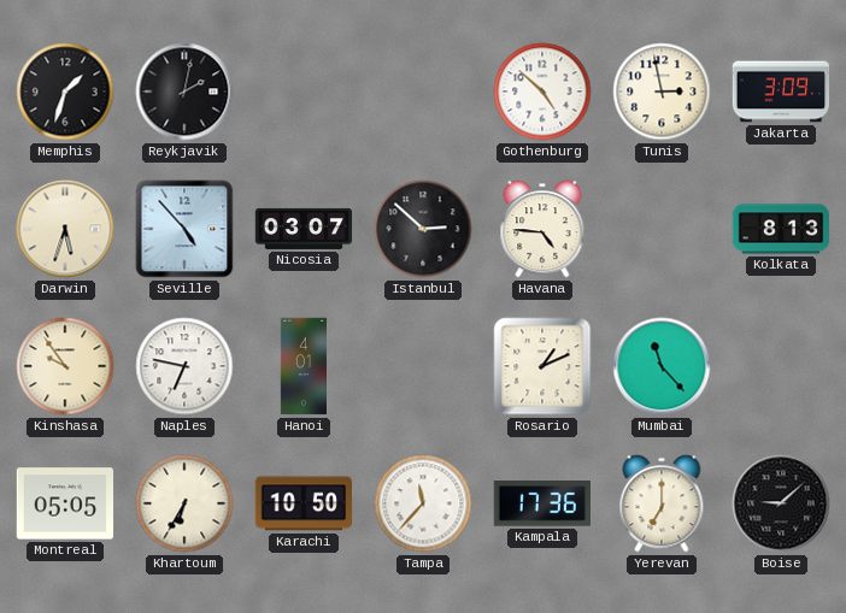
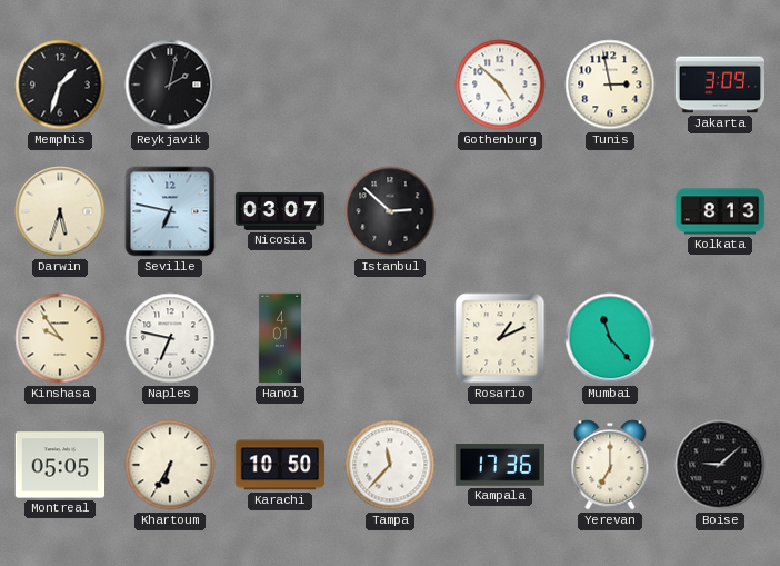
Seville: 4:53 -> 6:47
Havana: 4:46 -> none
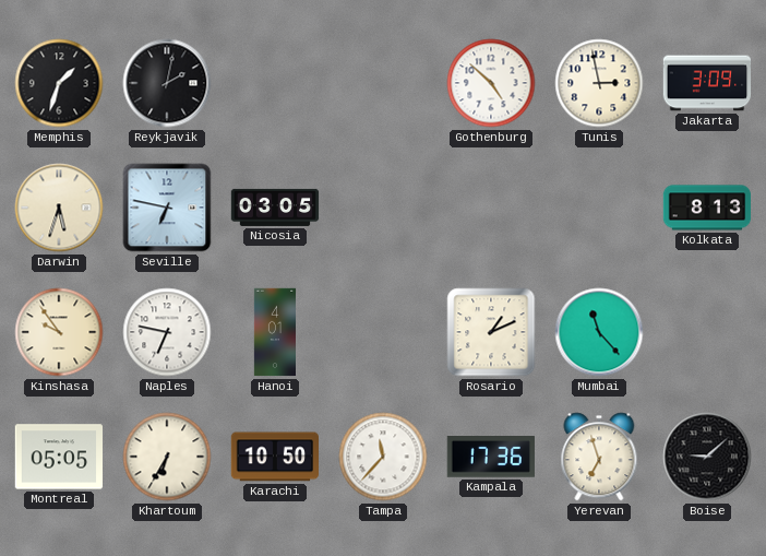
Nicosia: 03:07 -> 03:05
Istanbul: 2:52 -> none
Yerevan: 7:00 -> 6:57
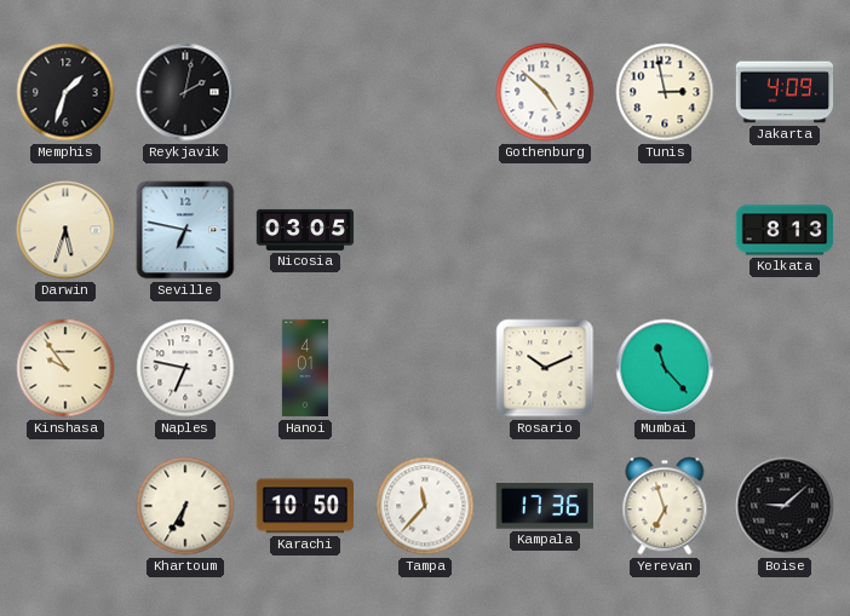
Jakarta: 3:09 -> 4:09
Rosario: 1:11 -> 10:11
Montreal: 05:05 -> none
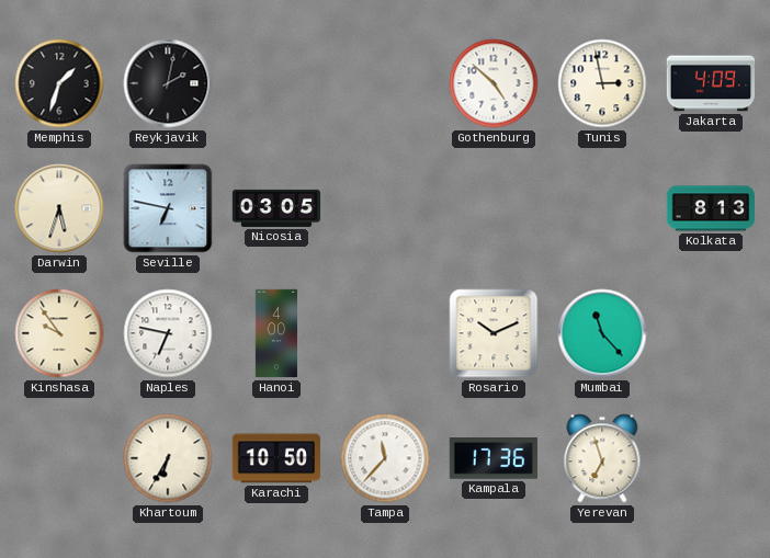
Hanoi: 4:01 -> 4:00
Boise: 9:08 -> none
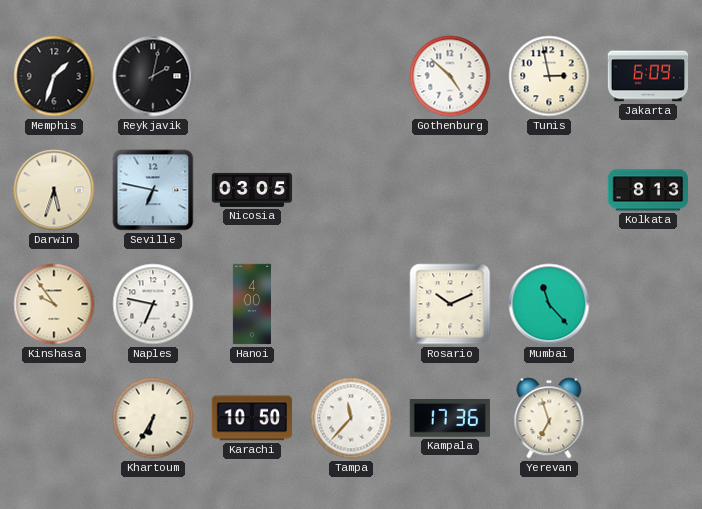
Jakarta: 4:09 -> 6:09
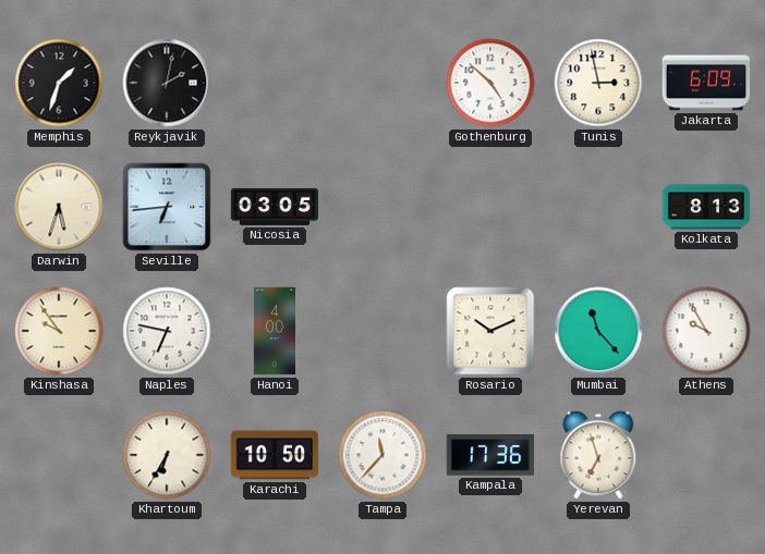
Seville: 6:47 -> 6:44
Athens: none -> 9:55
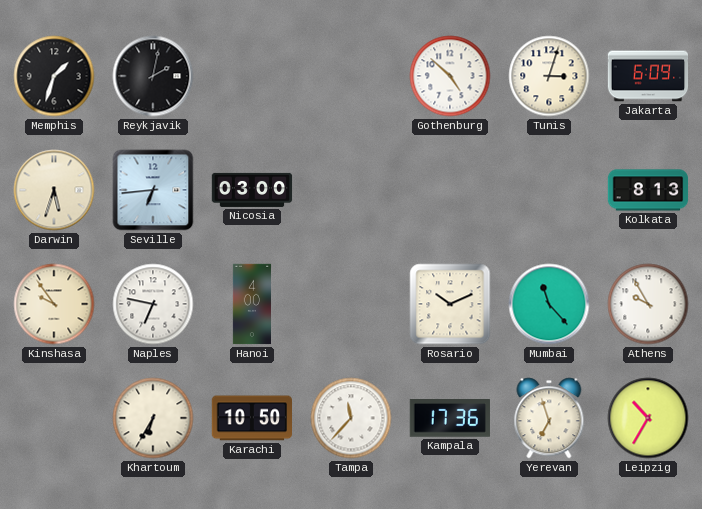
Tunis: 2:58 -> 3:03
Nicosia: 03:05 -> 03:00
Leipzig: none -> 10:35
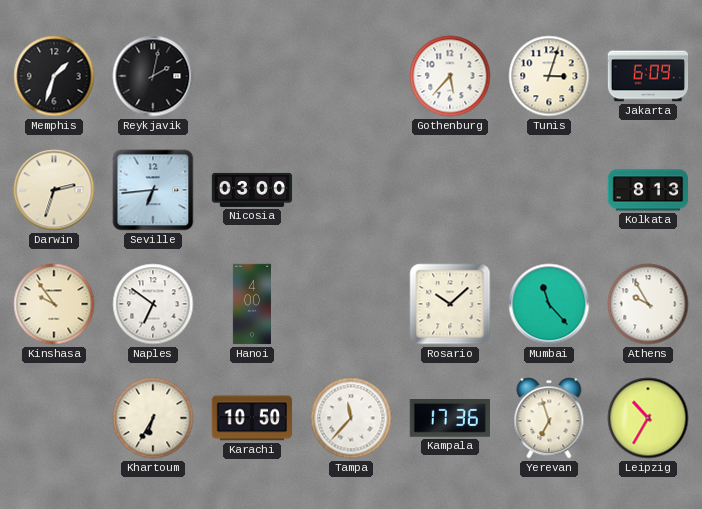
Gothenburg: 4:52 -> 5:37
Darwin: 5:33 -> 2:33
Naples: 6:47 -> 6:51
Rosario: 10:11 -> 10:08
